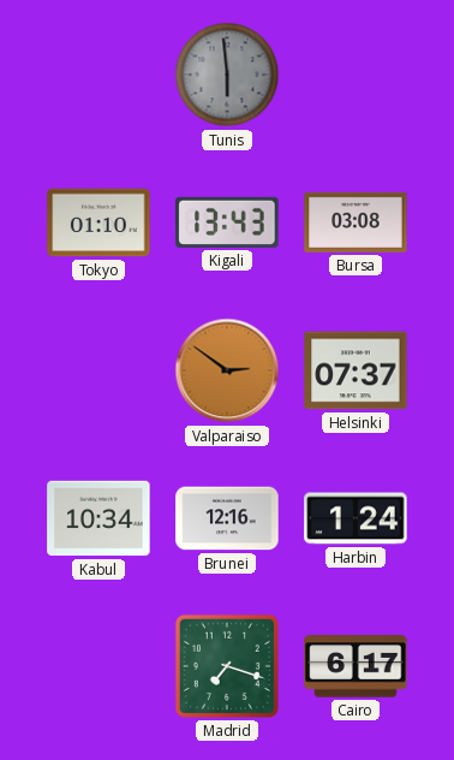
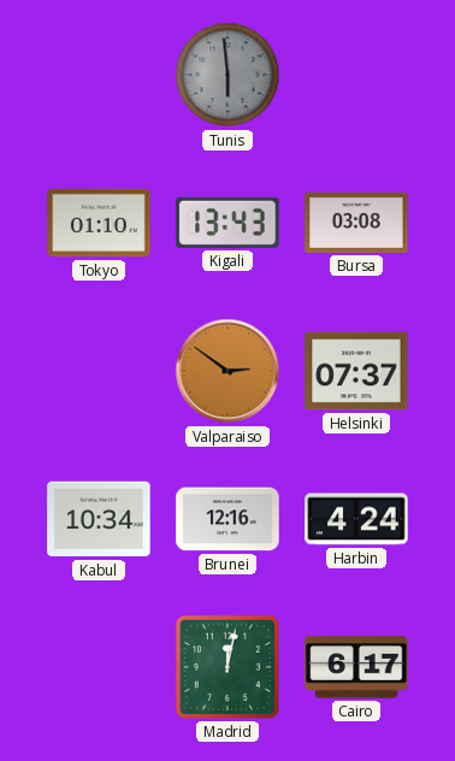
Harbin: 1:24 -> 4:24
Madrid: 7:18 -> 12:02
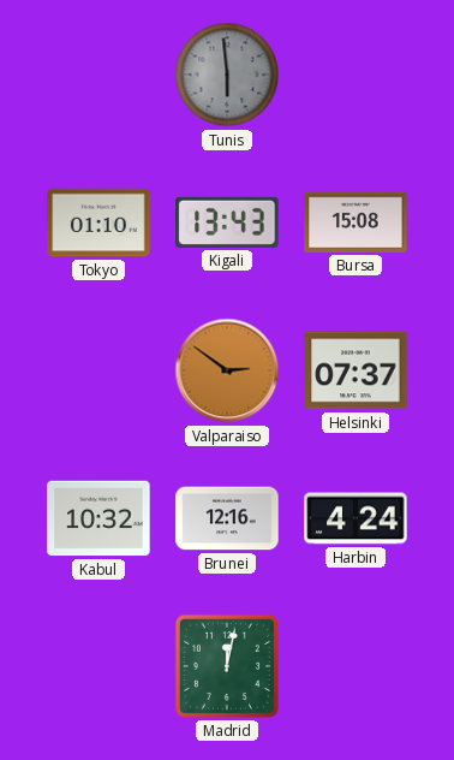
Bursa: 03:08 -> 15:08
Kabul: 10:34 -> 10:32
Cairo: 6:17 -> none
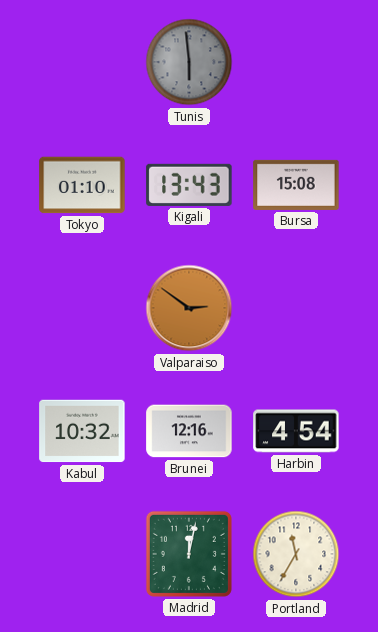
Helsinki: 07:37 -> none
Harbin: 4:24 -> 4:54
Portland: none -> 11:35
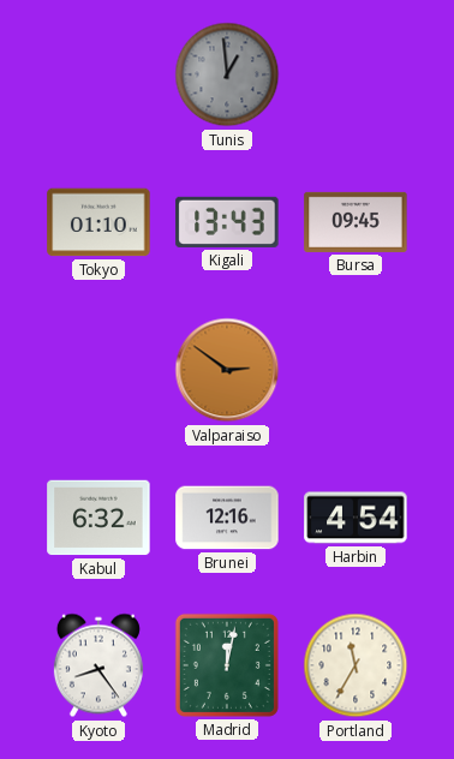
Tunis: 5:59 -> 12:59
Bursa: 15:08 -> 09:45
Kabul: 10:32 -> 6:32
Kyoto: none -> 8:24
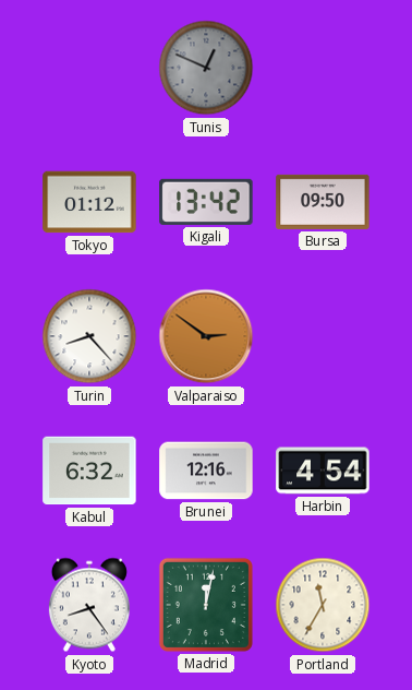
Tunis: 12:59 -> 12:49
Tokyo: 01:10 -> 01:12
Kigali: 13:43 -> 13:42
Bursa: 09:45 -> 09:50
Turin: none -> 8:23
